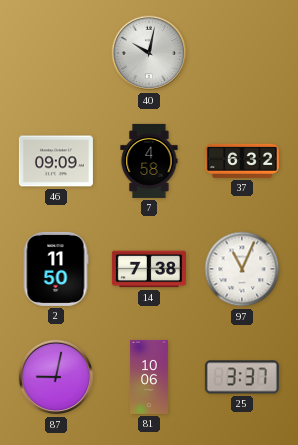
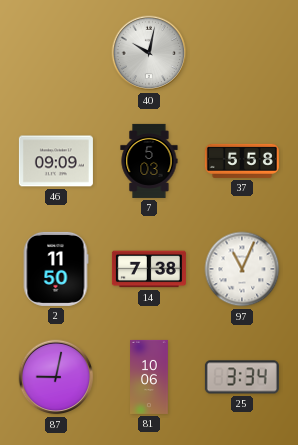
7: 4:58 -> 5:03
37: 6:32 -> 5:58
25: 3:37 -> 3:34
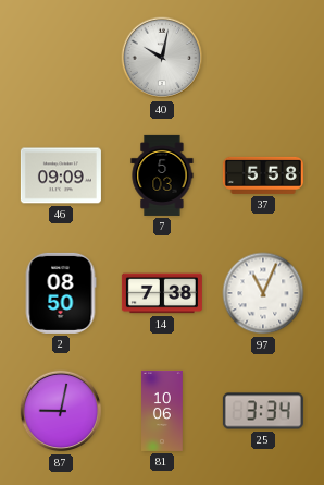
2: 11:50 -> 08:50
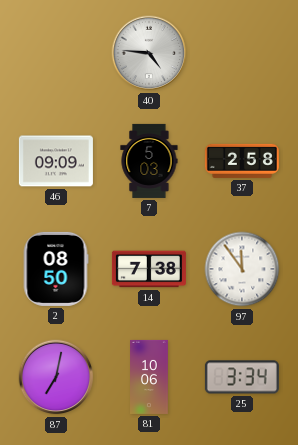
40: 10:02 -> 4:46
37: 5:58 -> 2:58
97: 11:04 -> 11:54
87: 9:02 -> 7:02
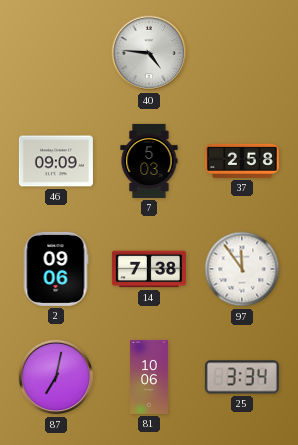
2: 08:50 -> 09:06
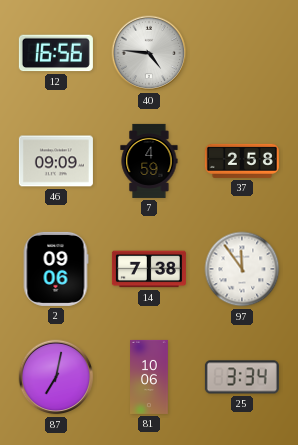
12: none -> 16:56
7: 5:03 -> 4:59
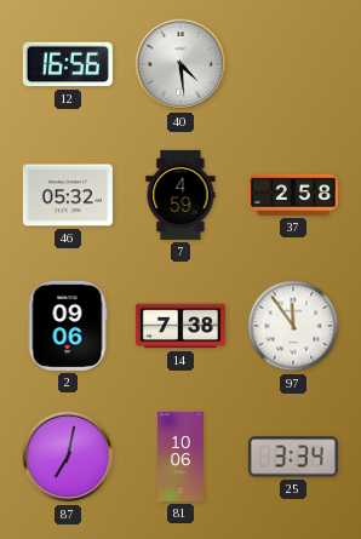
40: 4:46 -> 4:29
46: 09:09 -> 05:32
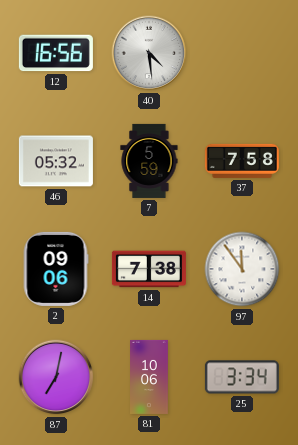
7: 4:59 -> 5:59
37: 2:58 -> 7:58
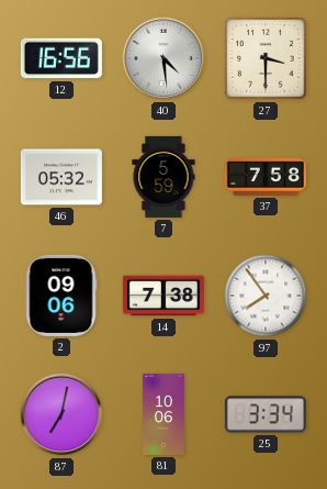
27: none -> 3:30
97: 11:54 -> 7:54
